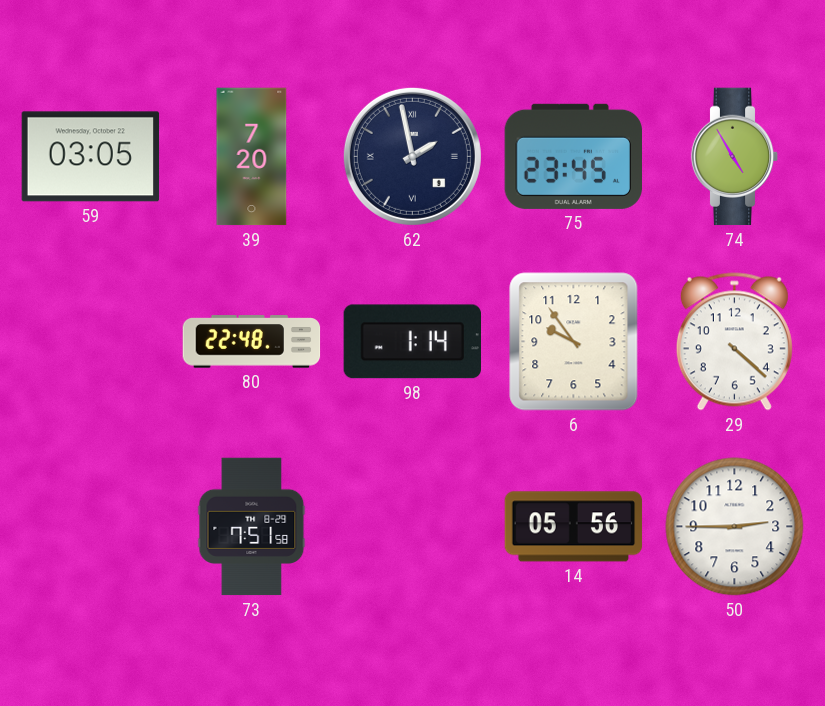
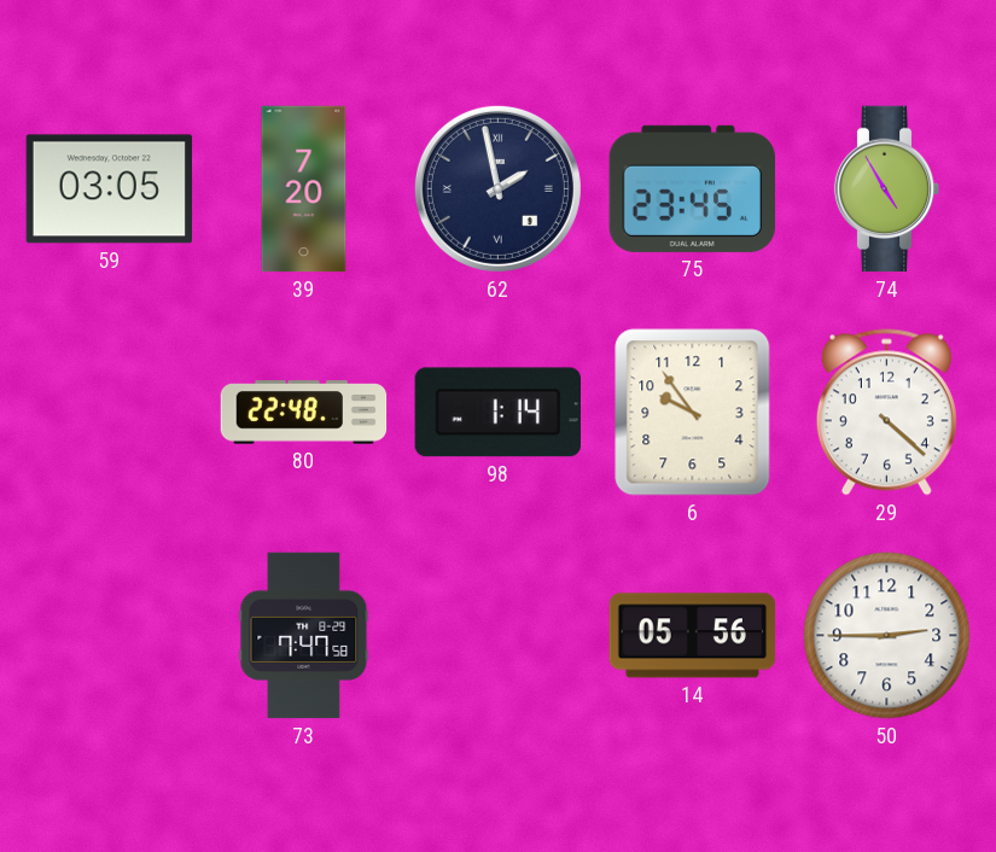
73: 7:51 -> 7:47
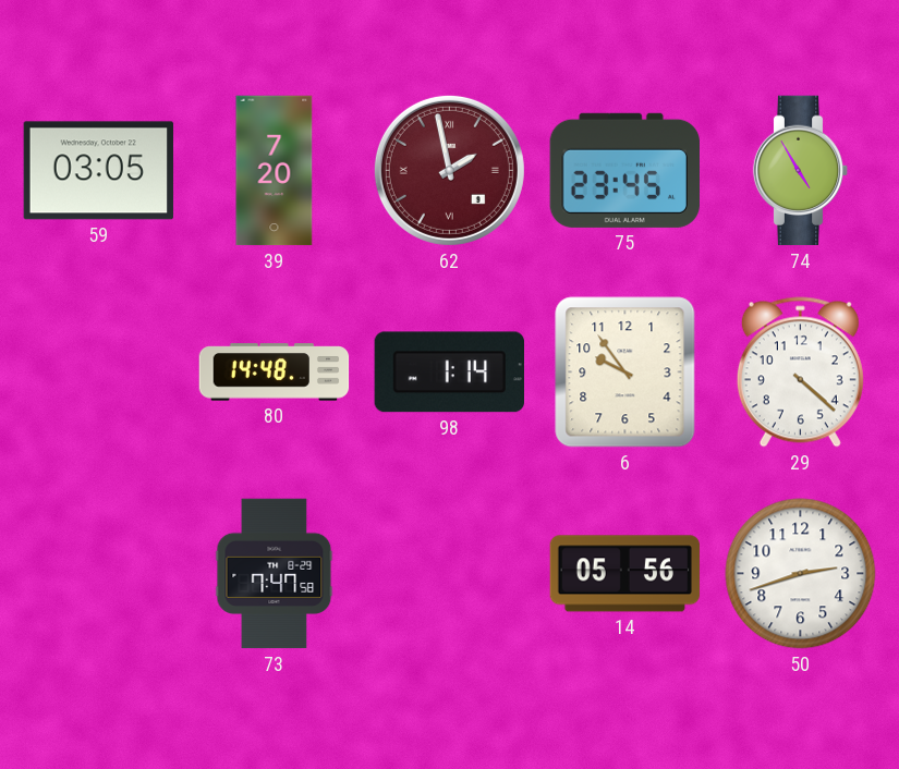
62 dial: navy -> burgundy
80: 22:48 -> 14:48
50: 2:45 -> 2:42
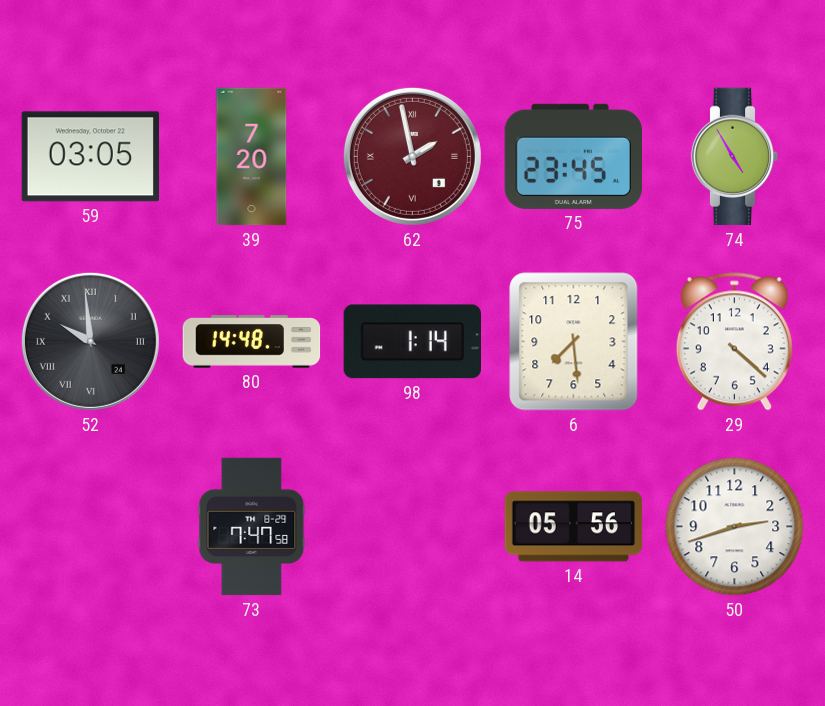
52: none -> 9:59
6: 9:54 -> 7:29
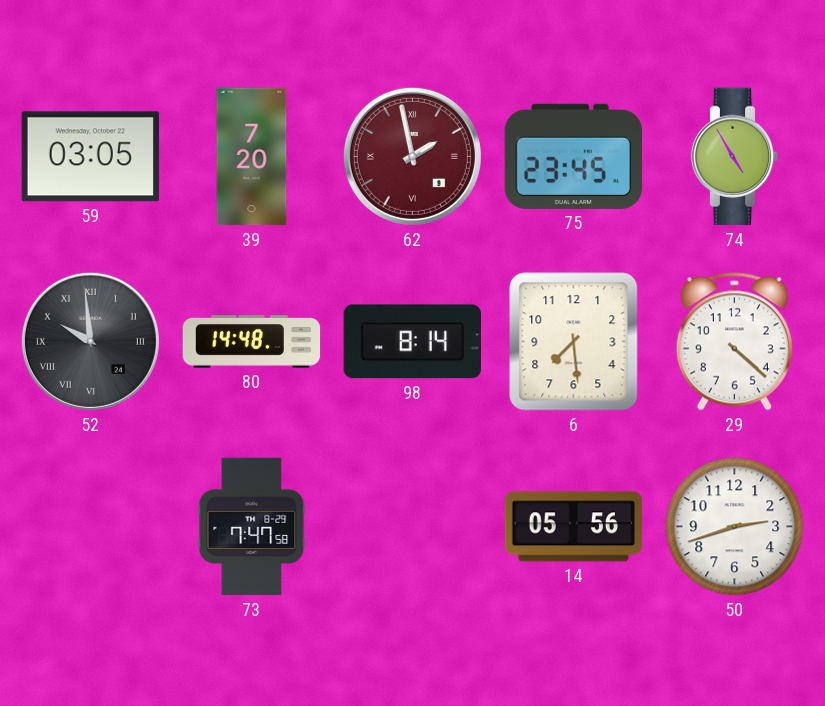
98: 1:14 -> 8:14
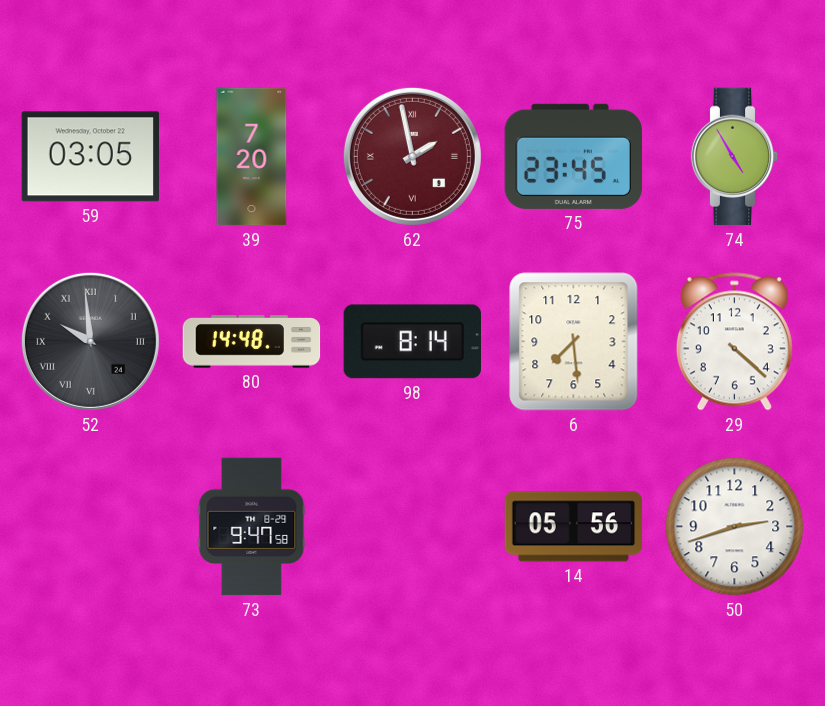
73: 7:47 -> 9:47
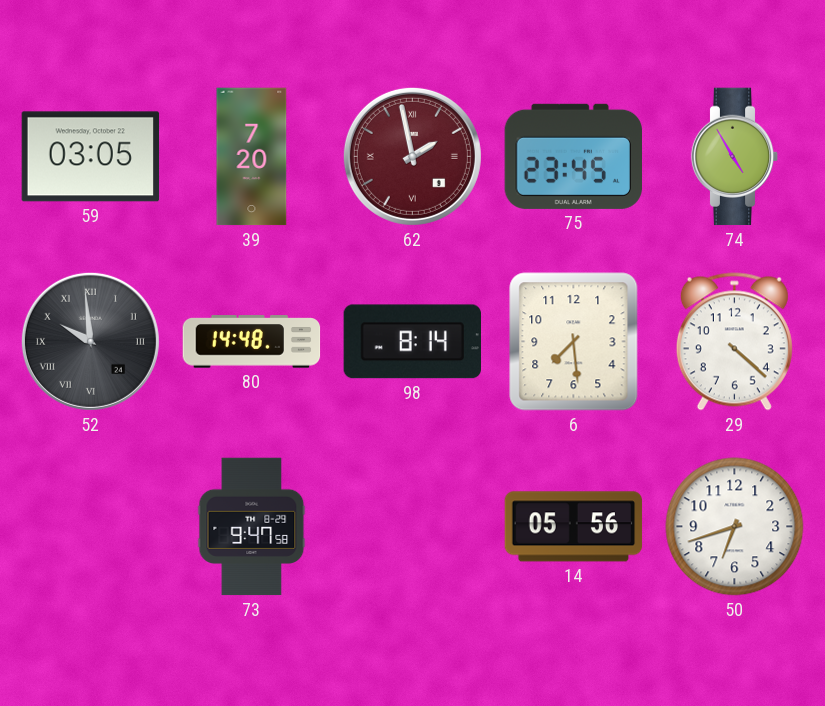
50: 2:42 -> 6:42
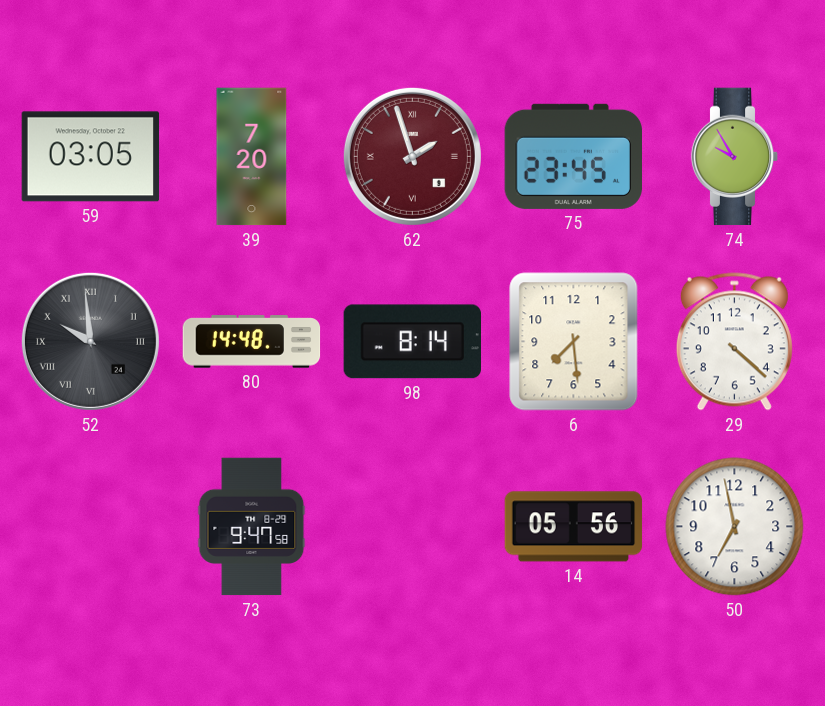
62: 1:58 -> 1:57
74: 4:55 -> 9:55
50: 6:42 -> 6:58
